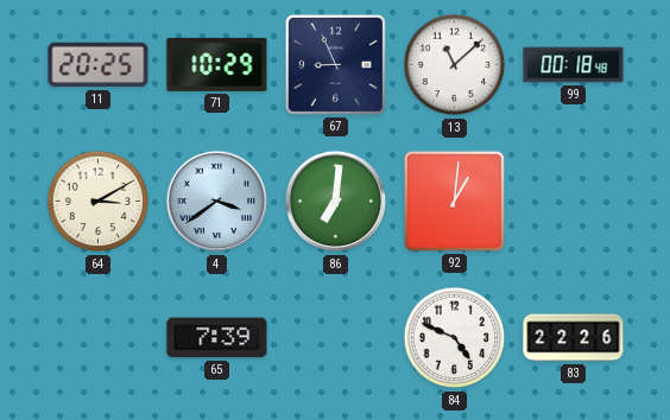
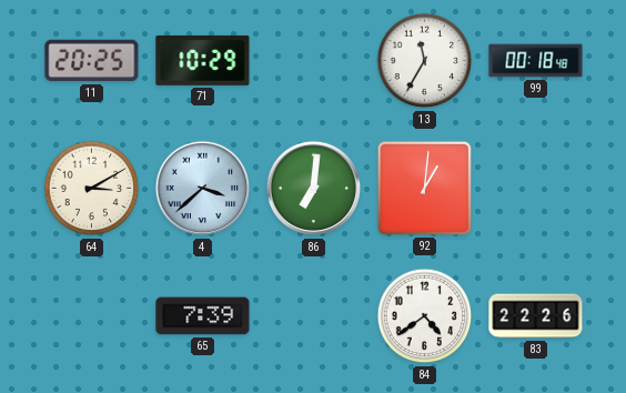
67: 8:56 -> none
13: 11:08 -> 11:35
4: 3:39 -> 3:38
84: 4:49 -> 4:39
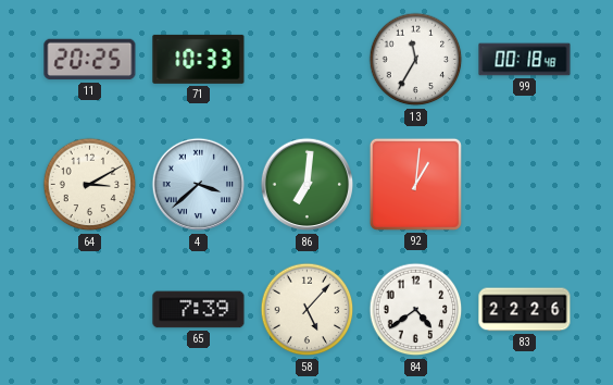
71: 10:29 -> 10:33
58: none -> 5:07
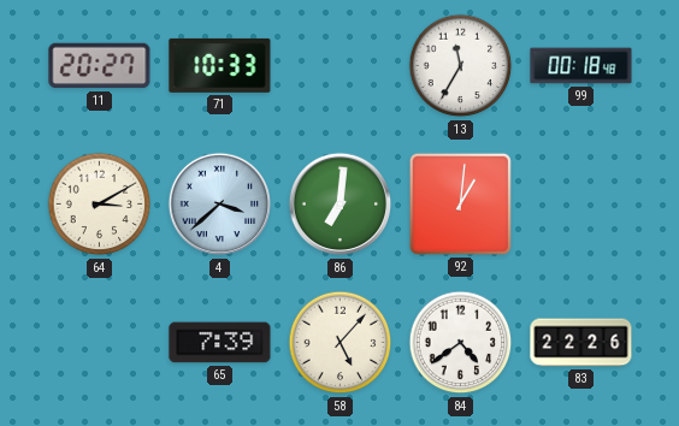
11: 20:25 -> 20:27
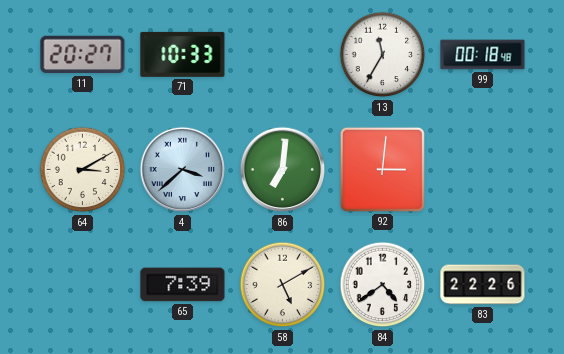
92: 1:01 -> 3:01
58: 5:07 -> 5:10
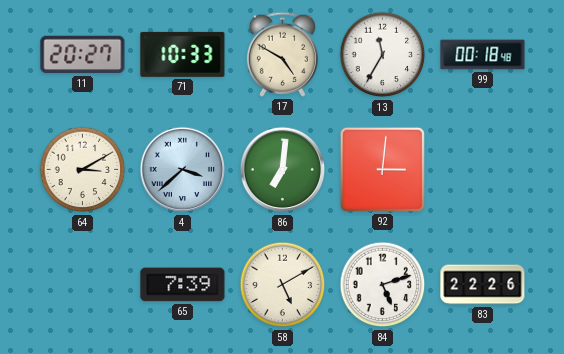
17: none -> 4:50
84: 4:39 -> 5:12
